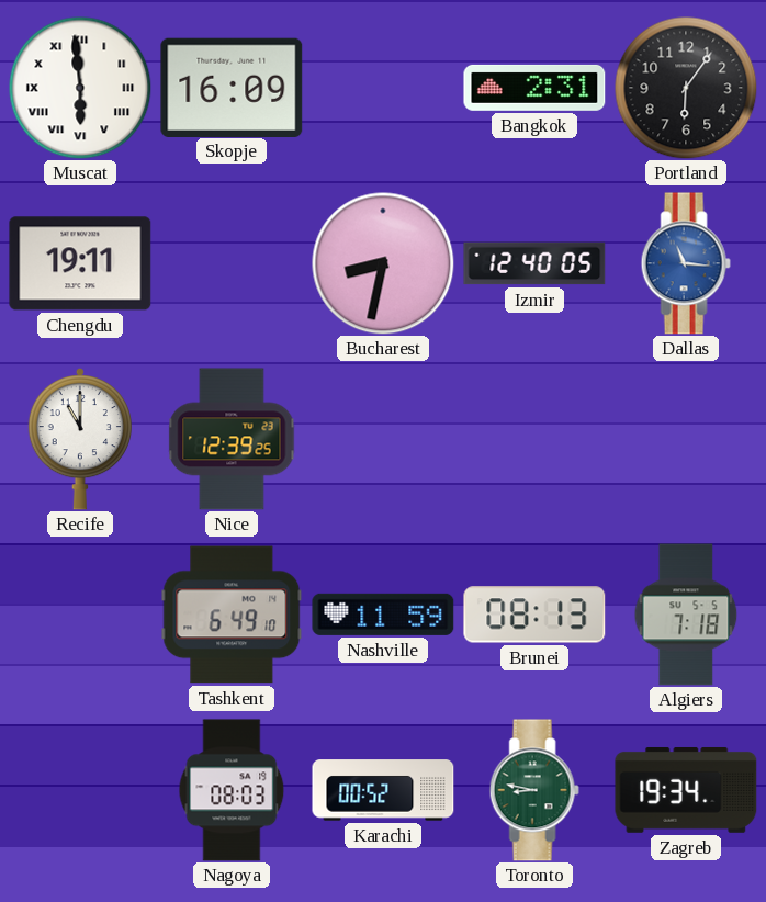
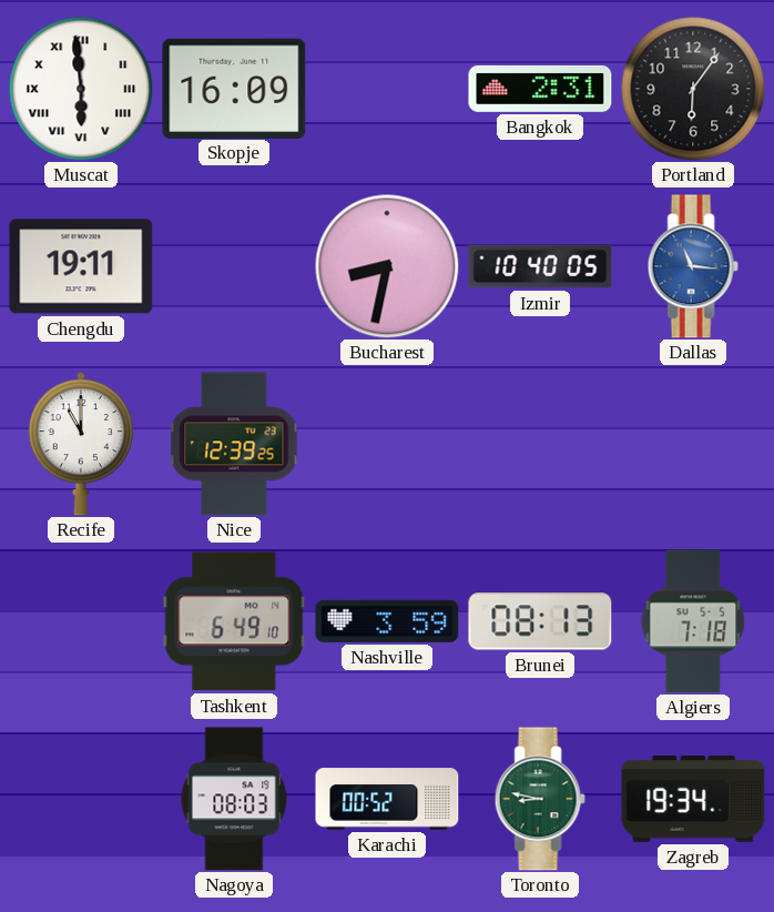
Izmir: 12:40 -> 10:40
Nashville: 11:59 -> 3:59
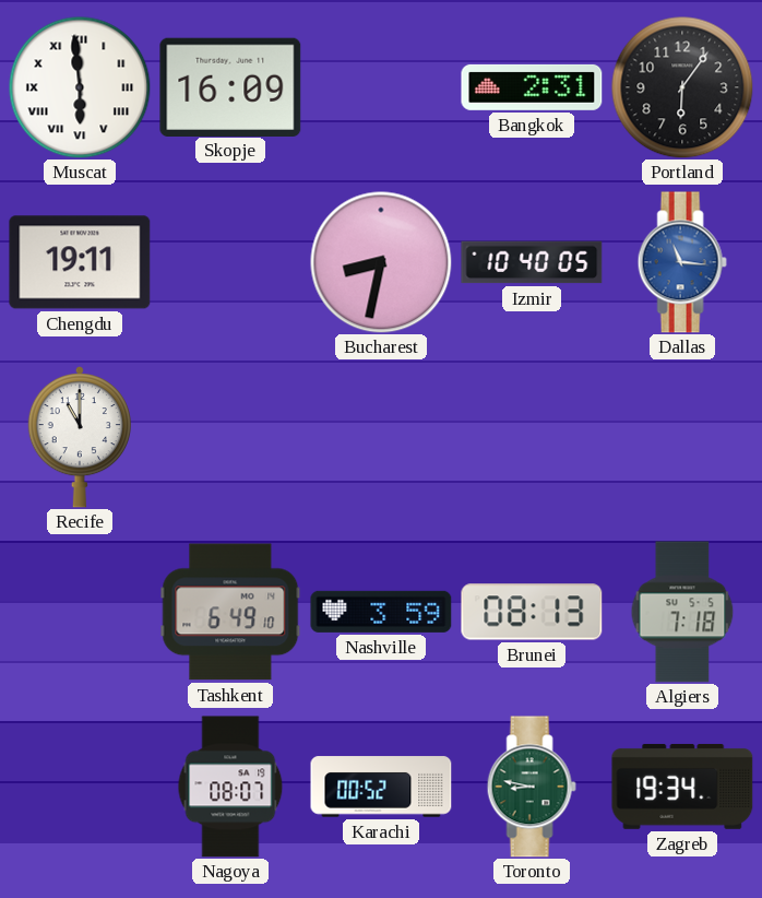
Nice: 12:39 -> none
Nagoya: 08:03 -> 08:07
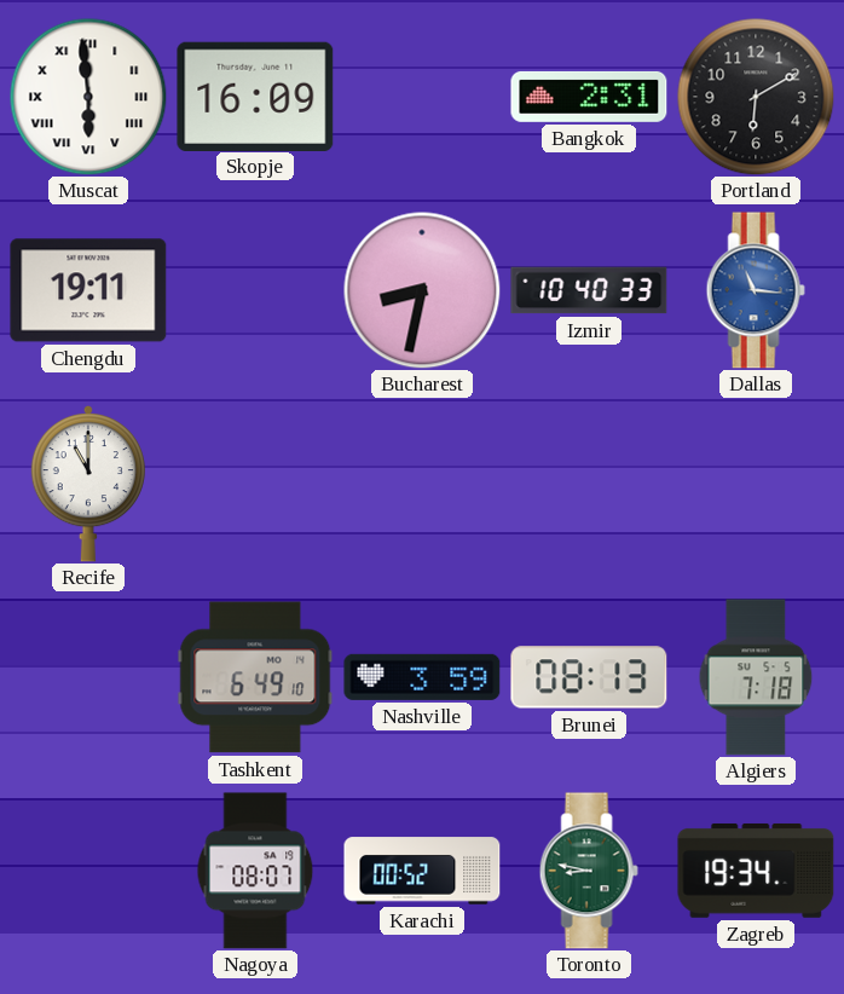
Portland: 6:06 -> 6:10
Izmir: 10:40:05 -> 10:40:33
